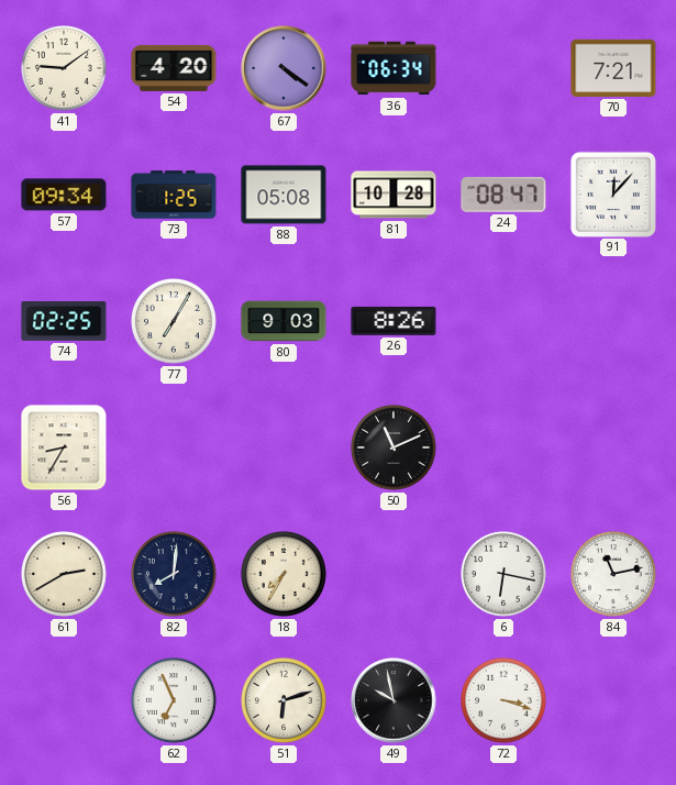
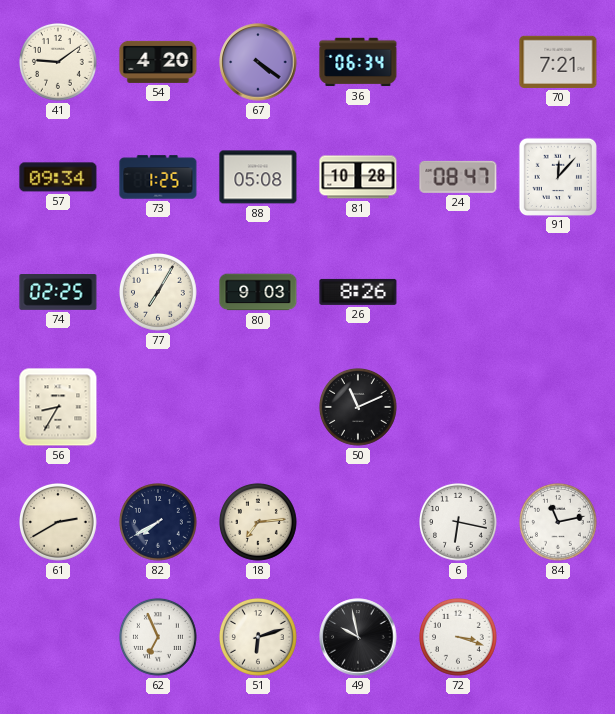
82: 8:01 -> 7:40
18: 7:35 -> 7:14
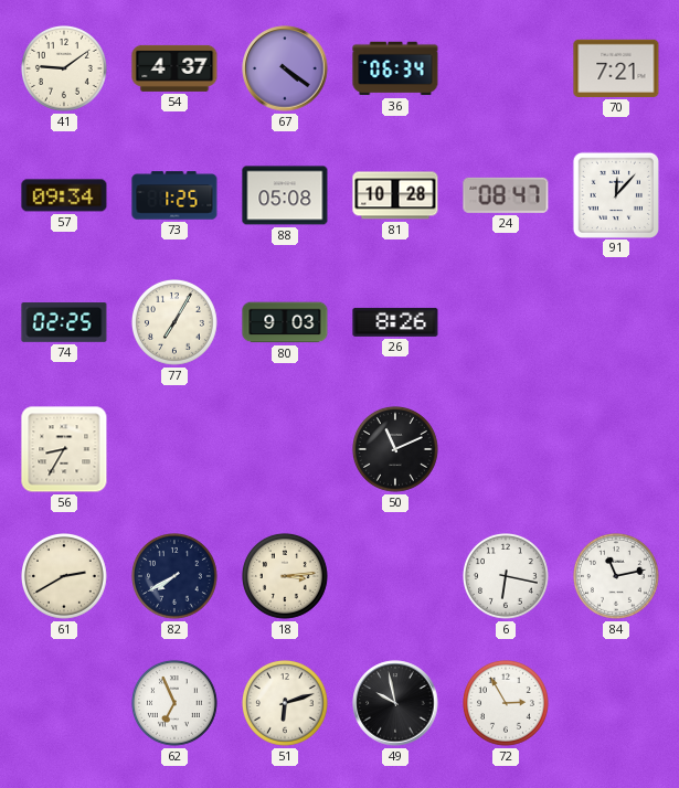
54: 4:20 -> 4:37
18: 7:14 -> 3:14
72: 3:18 -> 2:55
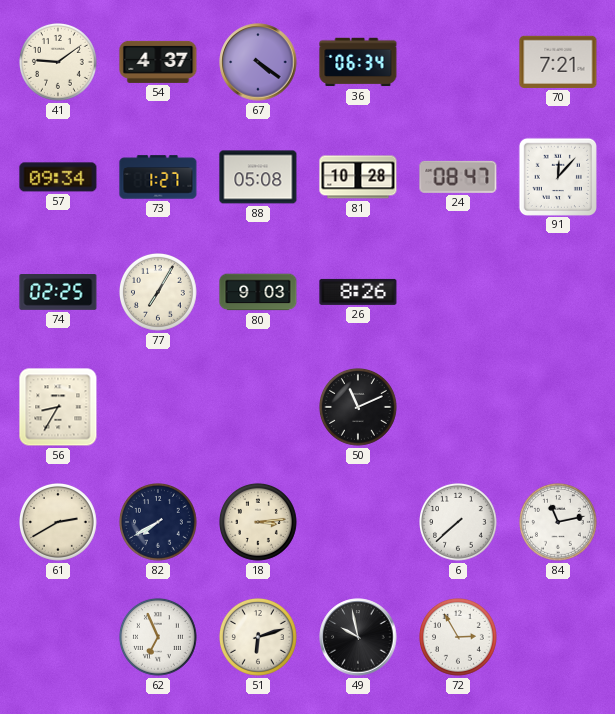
73: 1:25 -> 1:27
6: 6:17 -> 7:38
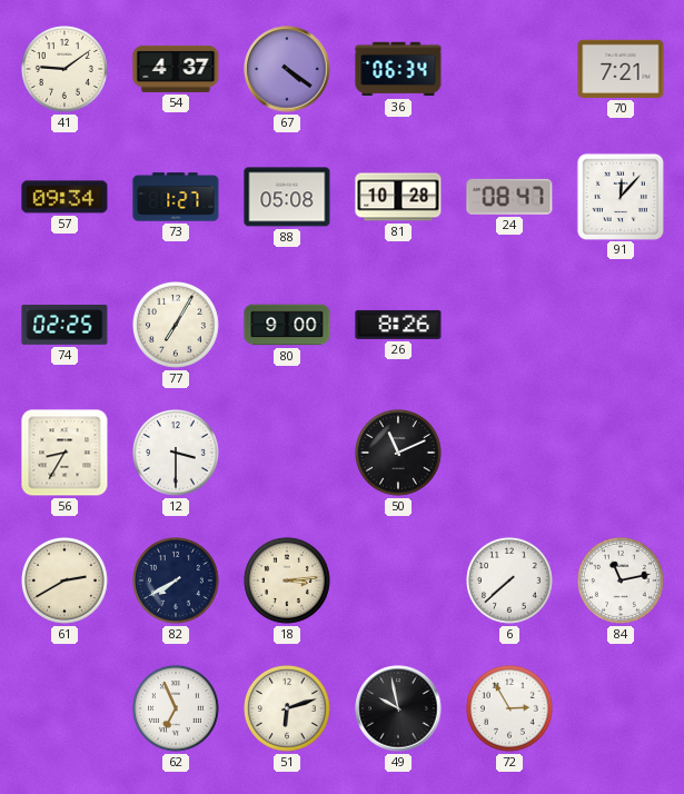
80: 9:03 -> 9:00
12: none -> 3:30
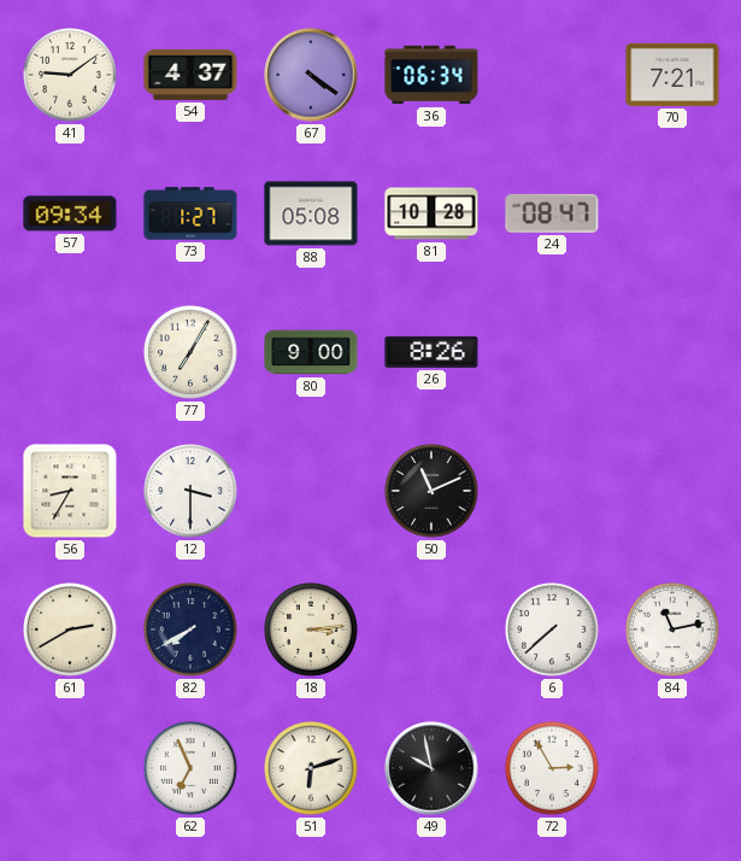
91: 12:07 -> none
74: 02:25 -> none
